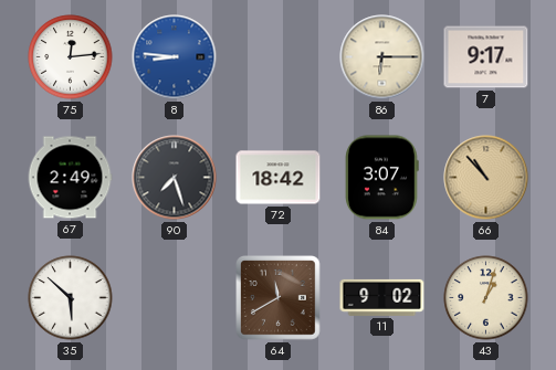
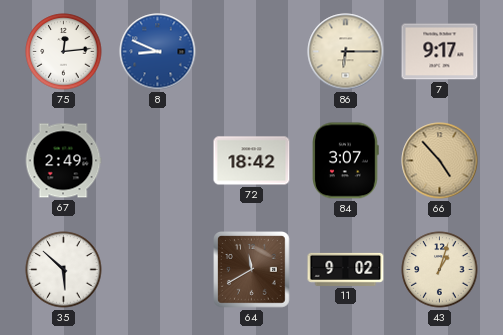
8: 8:46 -> 8:49
90: 7:27 -> none
66: 10:53 -> 4:53
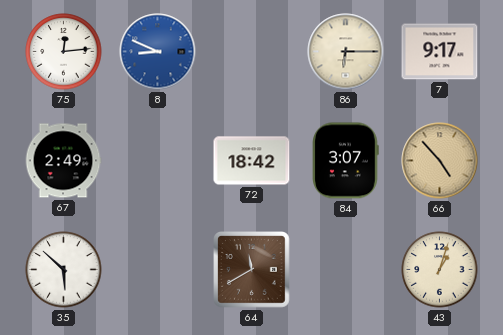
11: 9:02 -> none
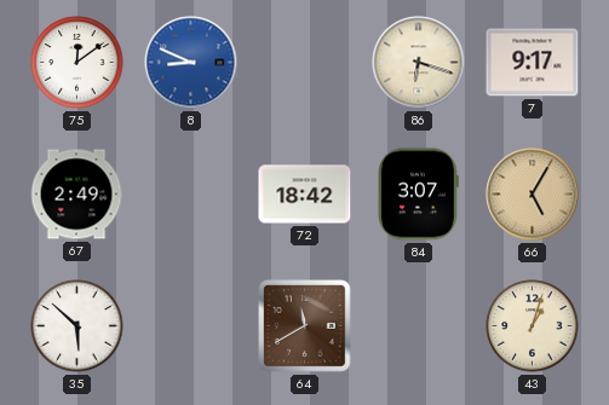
75: 12:14 -> 12:09
86: 6:15 -> 6:18
66: 4:53 -> 5:05
